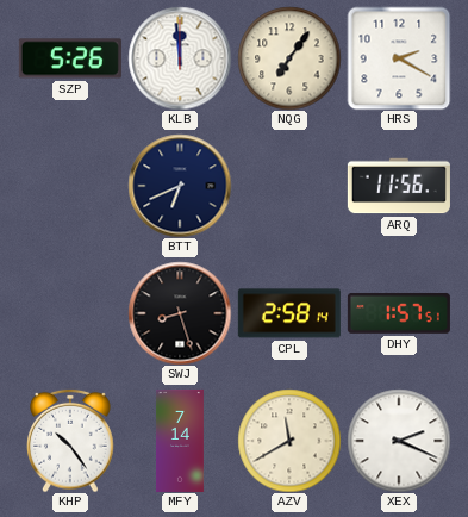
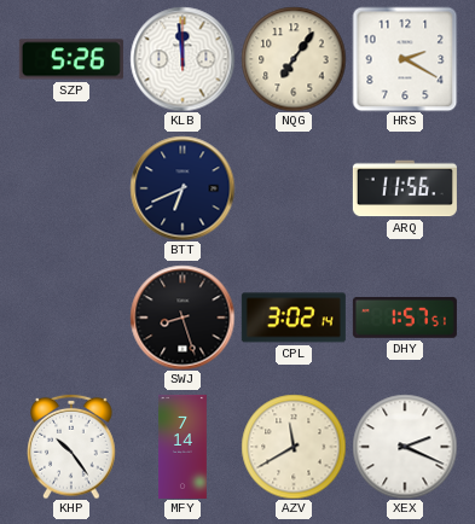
CPL: 2:58 -> 3:02
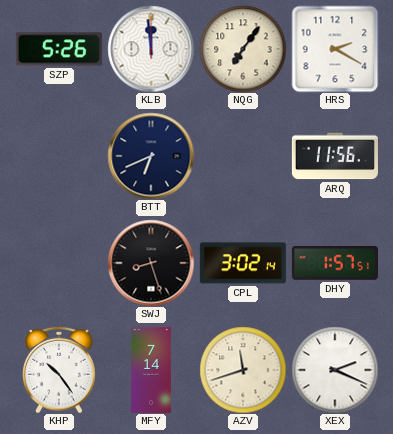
AZV: 11:40 -> 11:42
